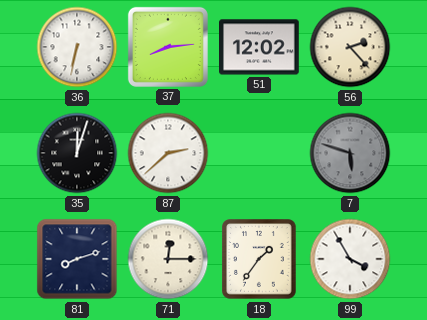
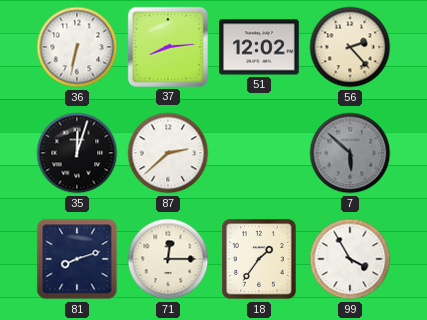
7: 5:48 -> 5:52
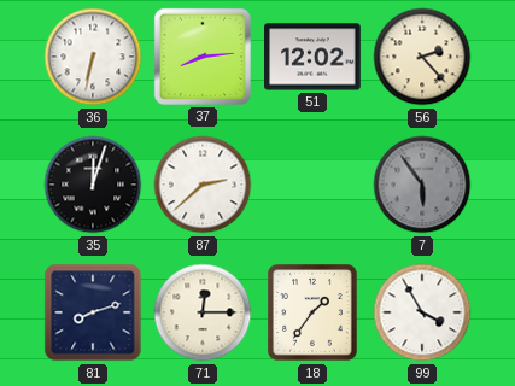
7: 5:52 -> 5:54
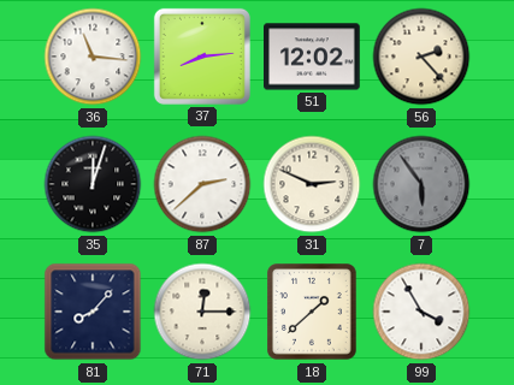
36: 6:32 -> 11:16
31: none -> 2:49
81: 8:12 -> 8:07
18: 1:36 -> 1:38
